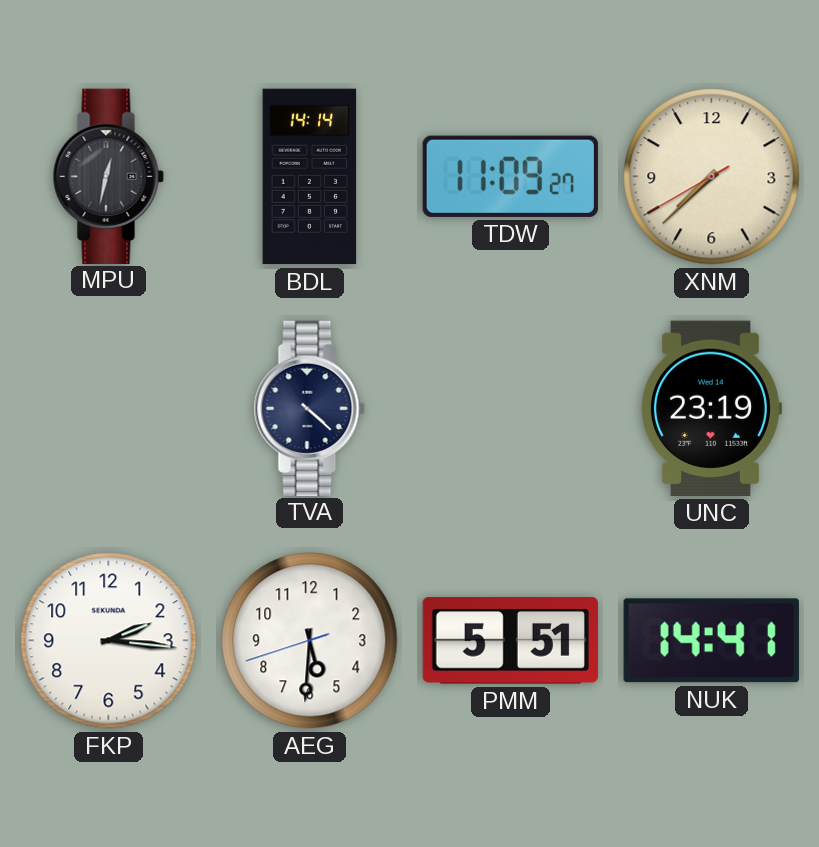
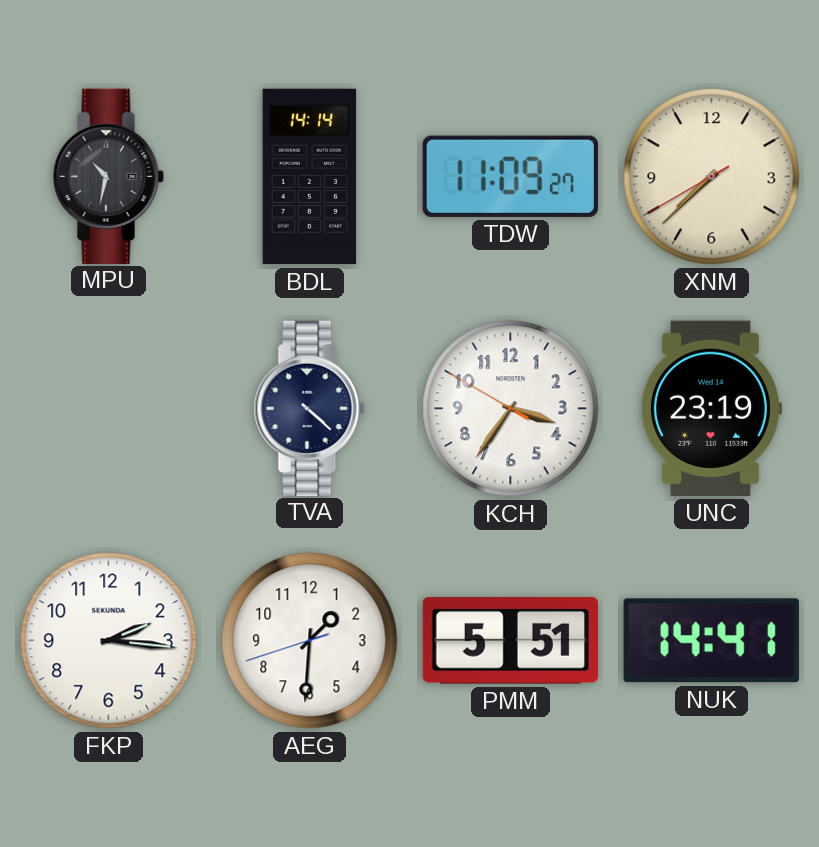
MPU: 12:32 -> 10:32
KCH: none -> 3:35
AEG: 5:30 -> 1:30
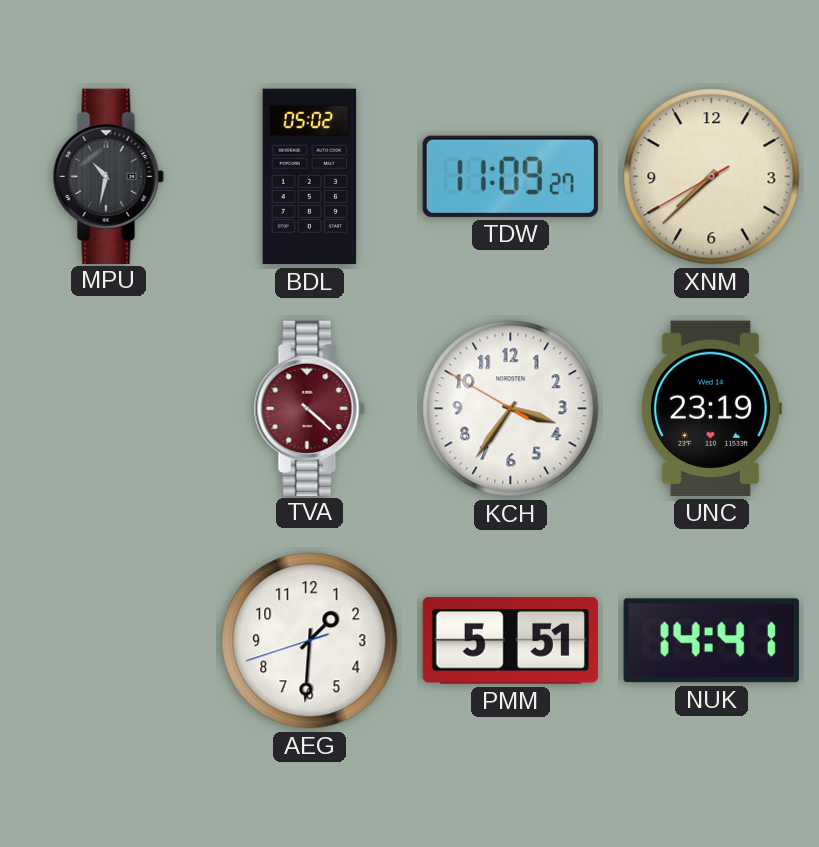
BDL: 14:14 -> 05:02
TVA dial: navy -> burgundy
FKP: 2:16 -> none
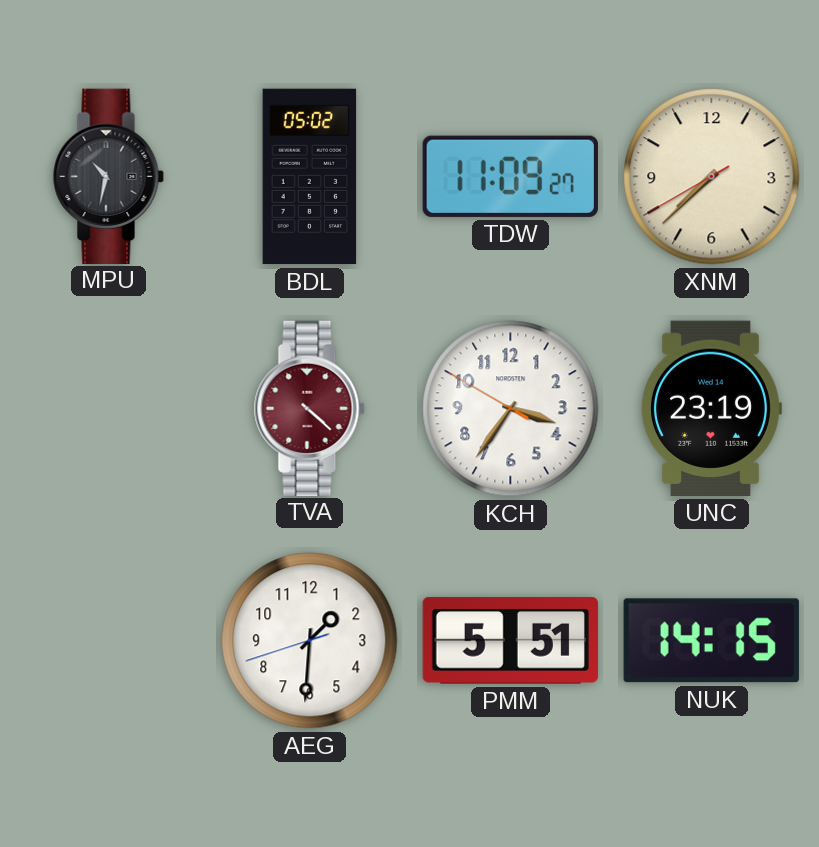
NUK: 14:41 -> 14:15
